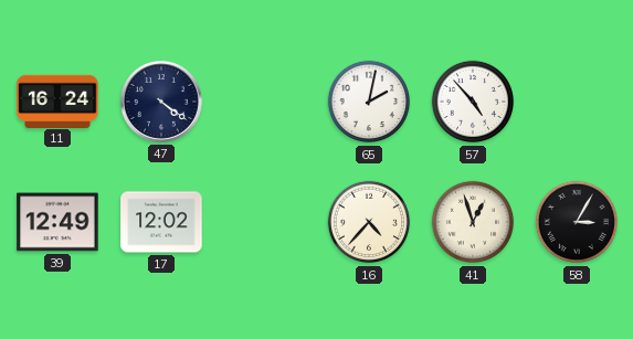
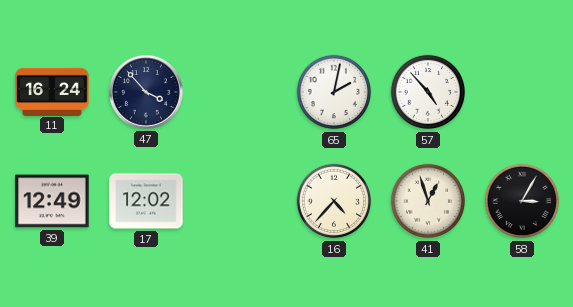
47: 4:21 -> 3:53
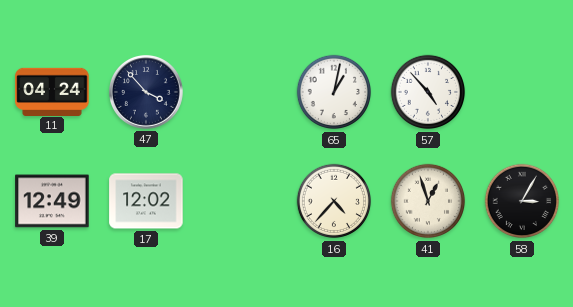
11: 16:24 -> 04:24
65: 2:02 -> 1:02
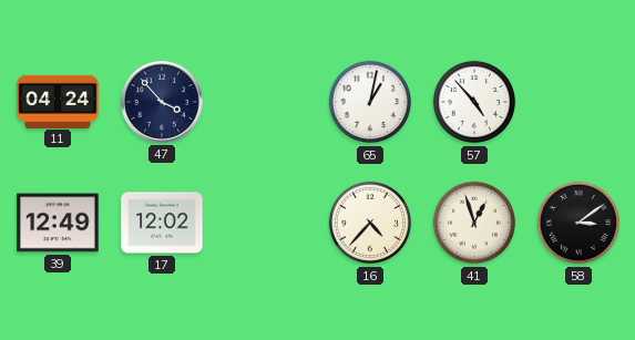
58: 3:05 -> 3:09
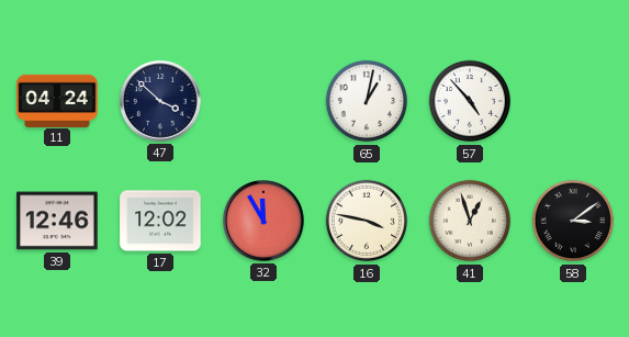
47: 3:53 -> 3:52
39: 12:49 -> 12:46
32: none -> 11:55
16: 4:37 -> 3:47
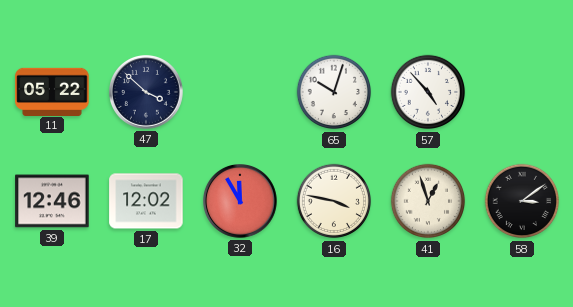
11: 04:24 -> 05:22
65: 1:02 -> 10:03
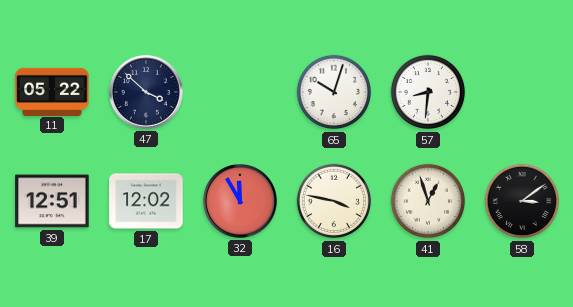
57: 4:53 -> 8:31
39: 12:46 -> 12:51
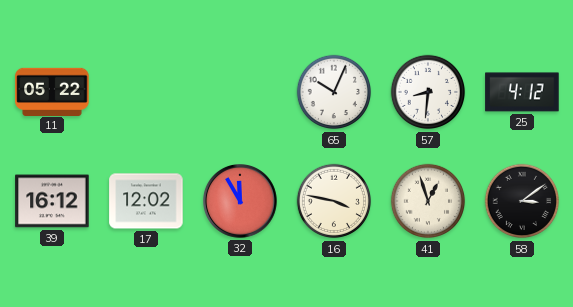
47: 3:52 -> none
65: 10:03 -> 10:04
25: none -> 4:12
39: 12:51 -> 16:12
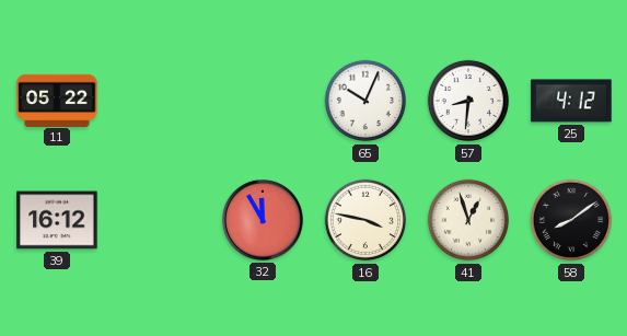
17: 12:02 -> none
58: 3:09 -> 8:09
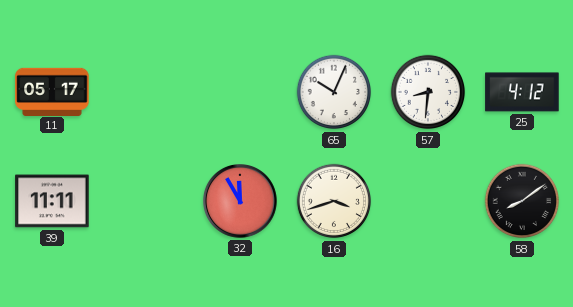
11: 05:22 -> 05:17
39: 16:12 -> 11:11
16: 3:47 -> 3:42
41: 12:57 -> none
